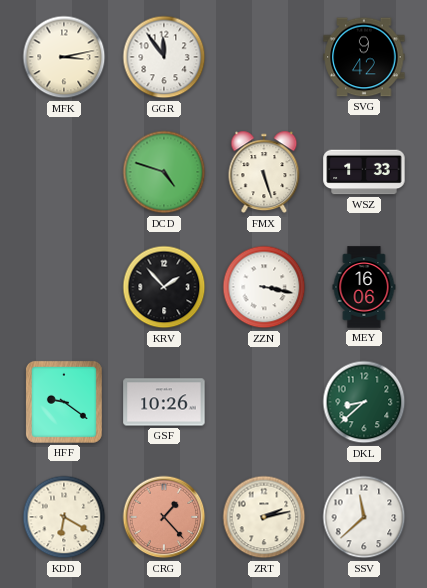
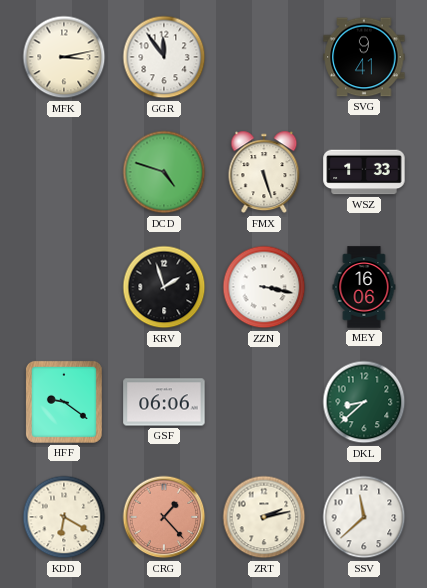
SVG: 9:42 -> 9:41
KRV: 1:53 -> 1:57
GSF: 10:26 -> 06:06
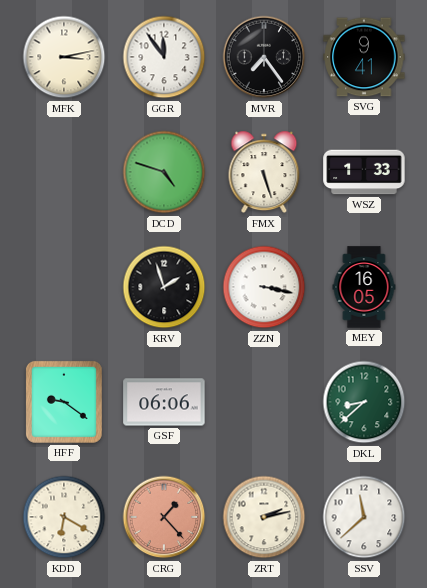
MVR: none -> 7:24
MEY: 16:06 -> 16:05
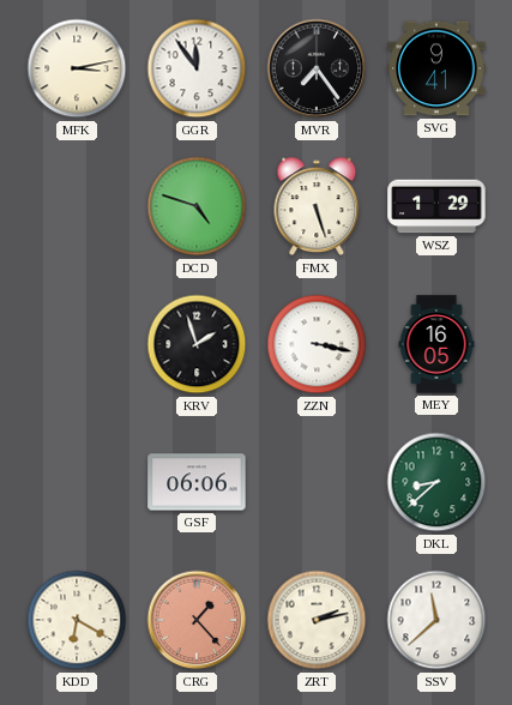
WSZ: 1:33 -> 1:29
HFF: 9:21 -> none
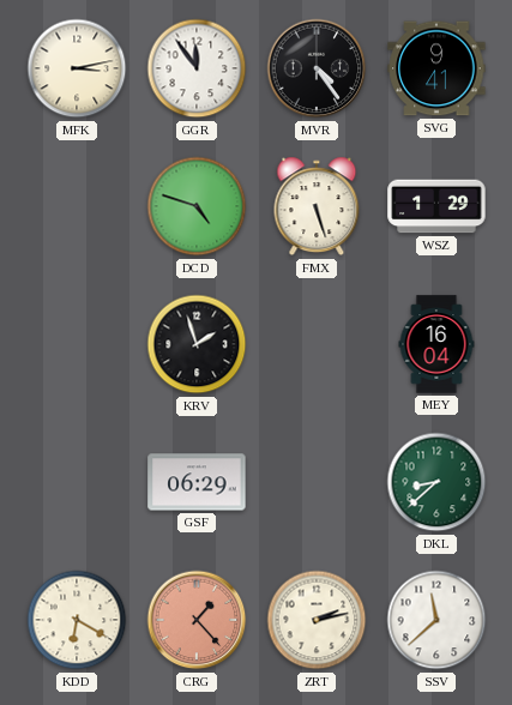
MVR: 7:24 -> 4:24
ZZN: 3:17 -> none
MEY: 16:05 -> 16:04
GSF: 06:06 -> 06:29
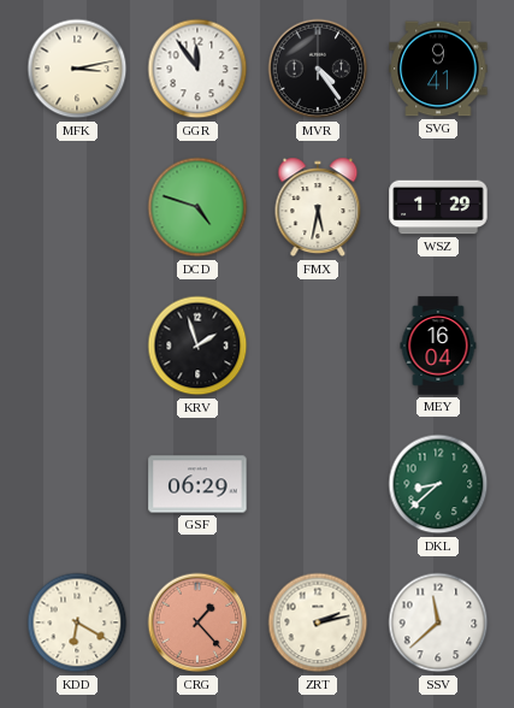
FMX: 5:27 -> 5:32
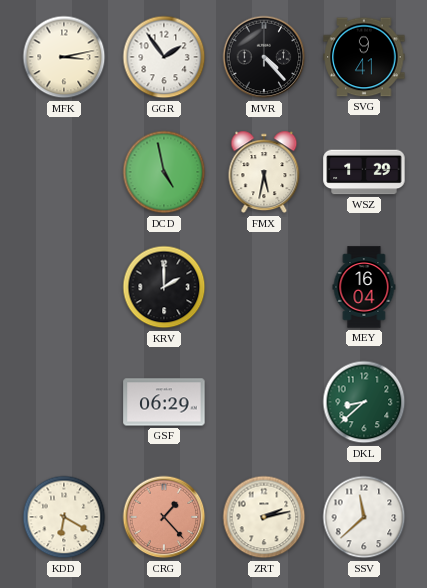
GGR: 11:54 -> 1:54
MVR: 4:24 -> 4:23
DCD: 4:48 -> 4:58
KRV: 1:57 -> 2:00
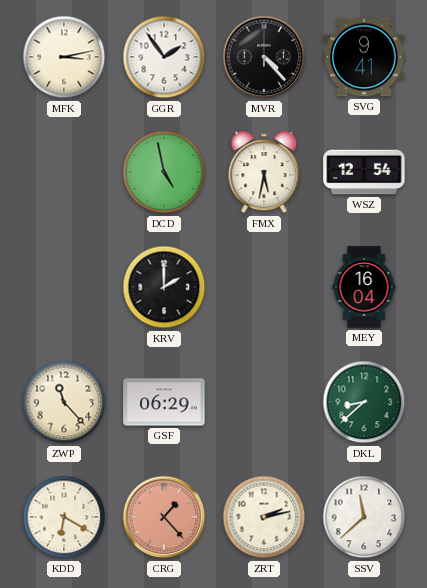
WSZ: 1:29 -> 12:54
ZWP: none -> 11:23
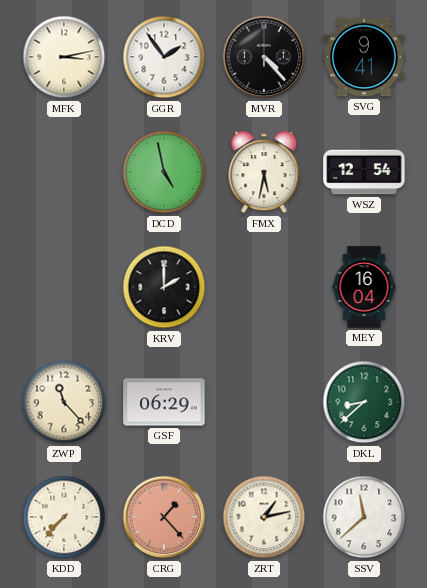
KDD: 6:20 -> 7:37
ZRT: 2:13 -> 1:13
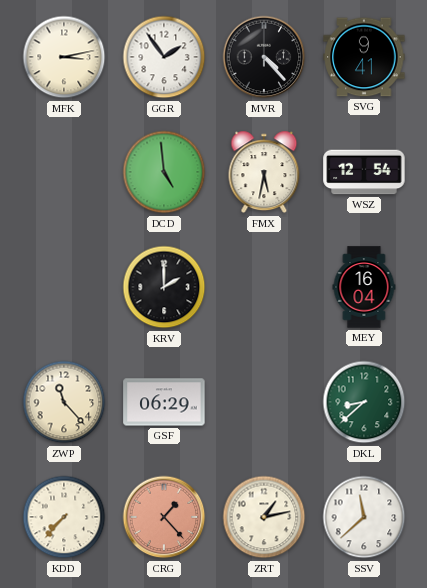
DCD: 4:58 -> 4:59
